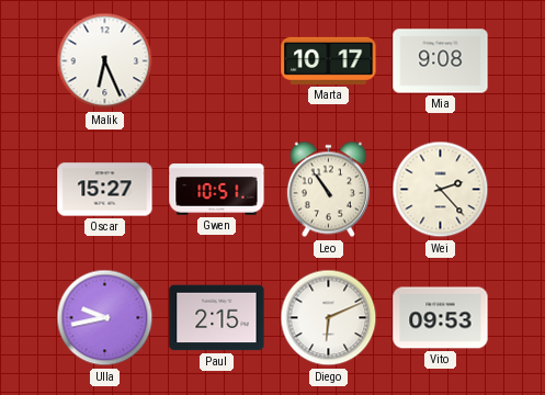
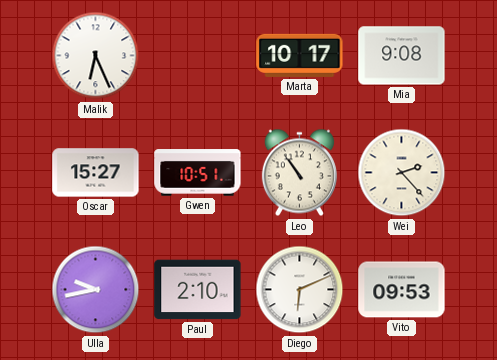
Paul: 2:15 -> 2:10
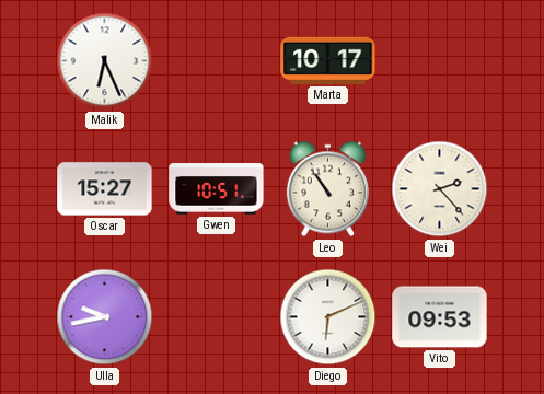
Mia: 9:08 -> none
Paul: 2:10 -> none
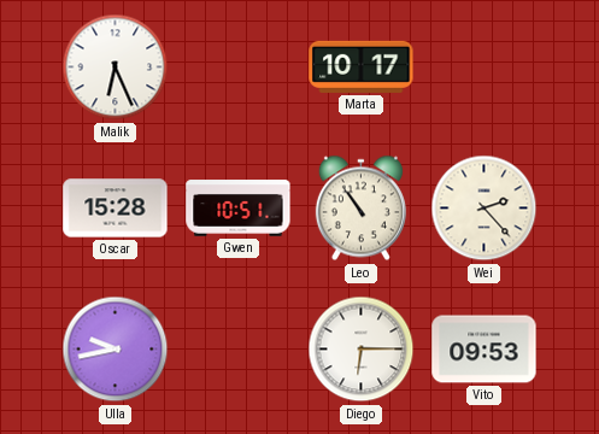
Oscar: 15:27 -> 15:28
Diego: 6:11 -> 6:15
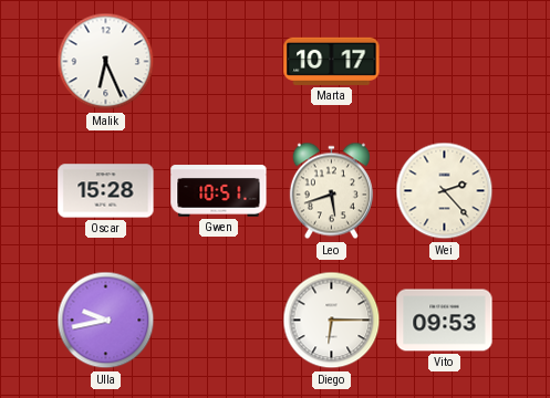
Leo: 10:54 -> 5:42
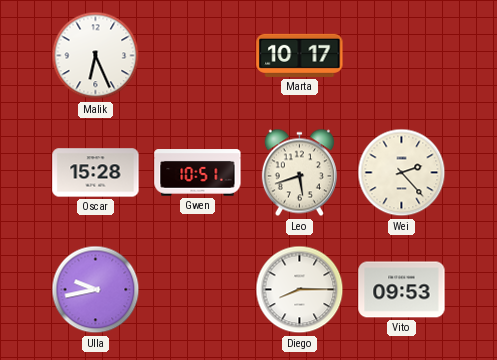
Diego: 6:15 -> 8:15
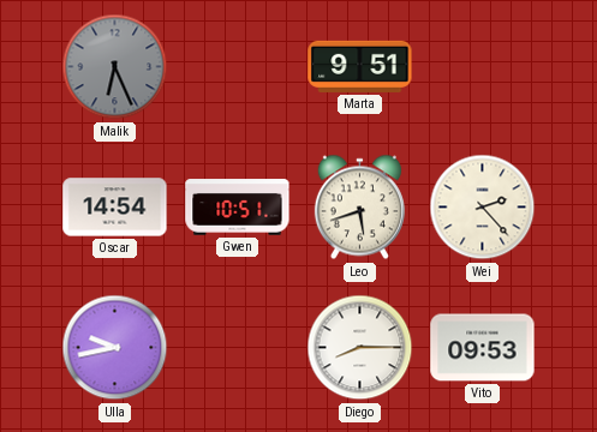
Malik dial: white -> grey
Marta: 10:17 -> 9:51
Oscar: 15:28 -> 14:54
